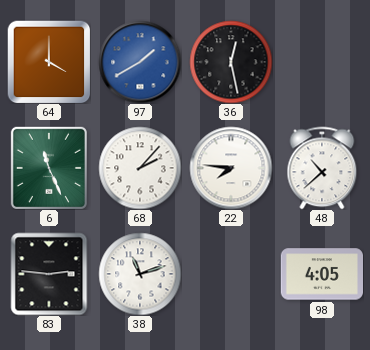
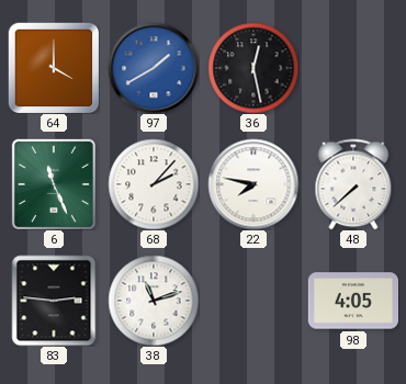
22: 7:46 -> 7:47
48: 10:38 -> 7:38
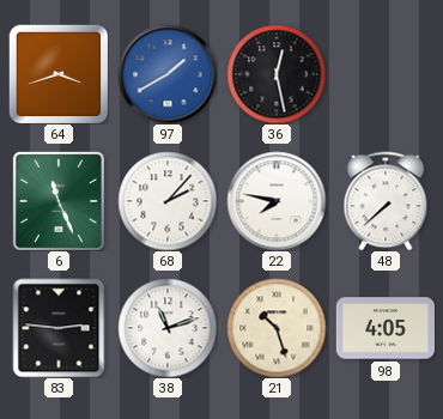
64: 4:00 -> 3:42
21: none -> 10:27
